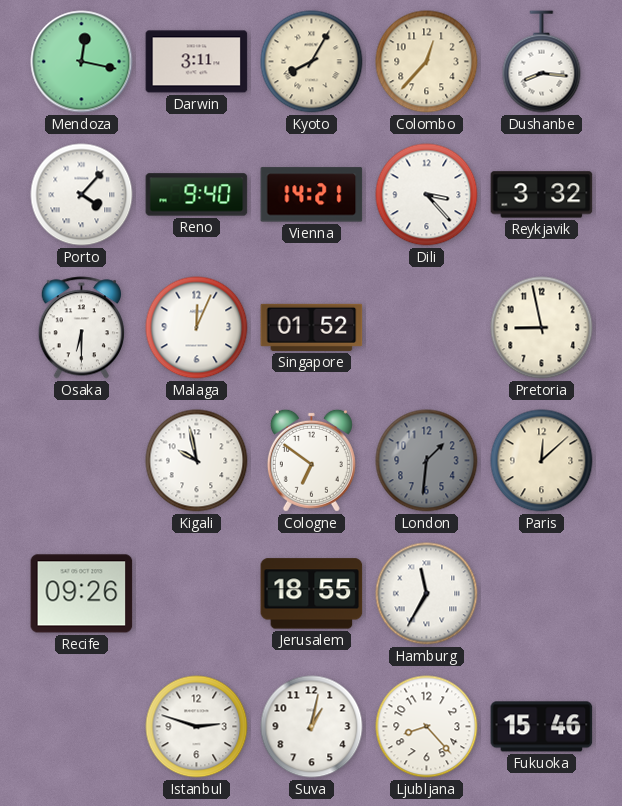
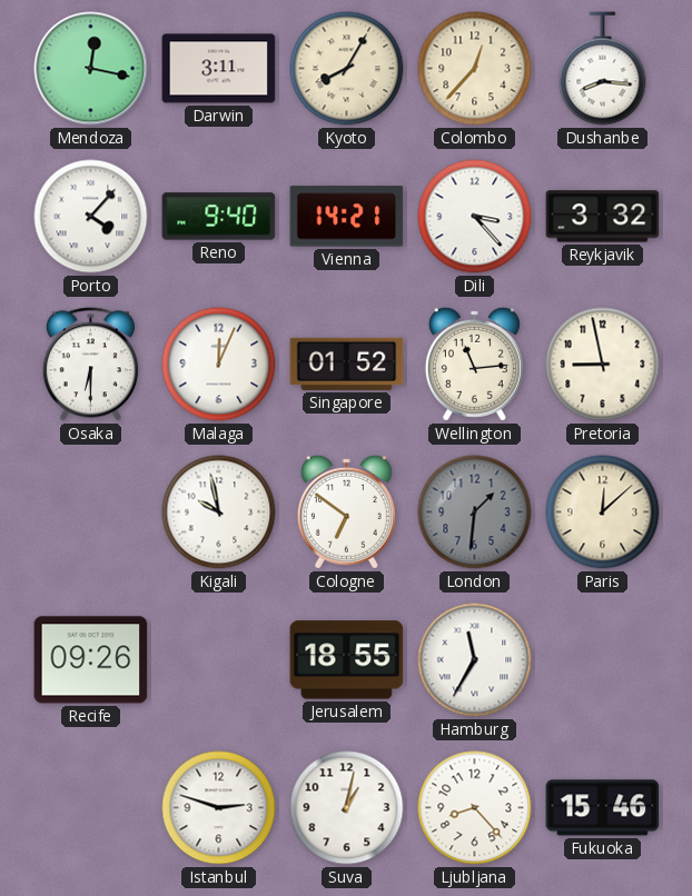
Wellington: none -> 11:14
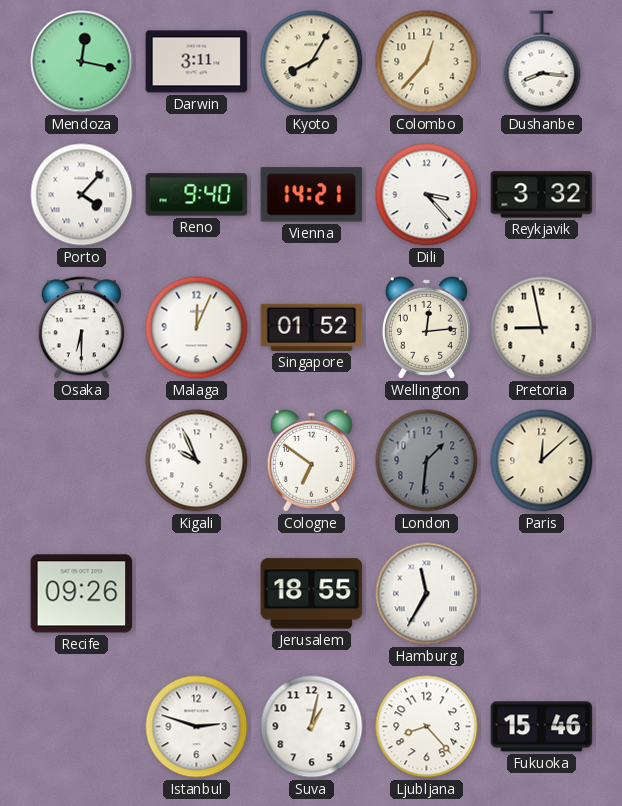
Wellington: 11:14 -> 12:14
Kigali: 9:58 -> 9:56
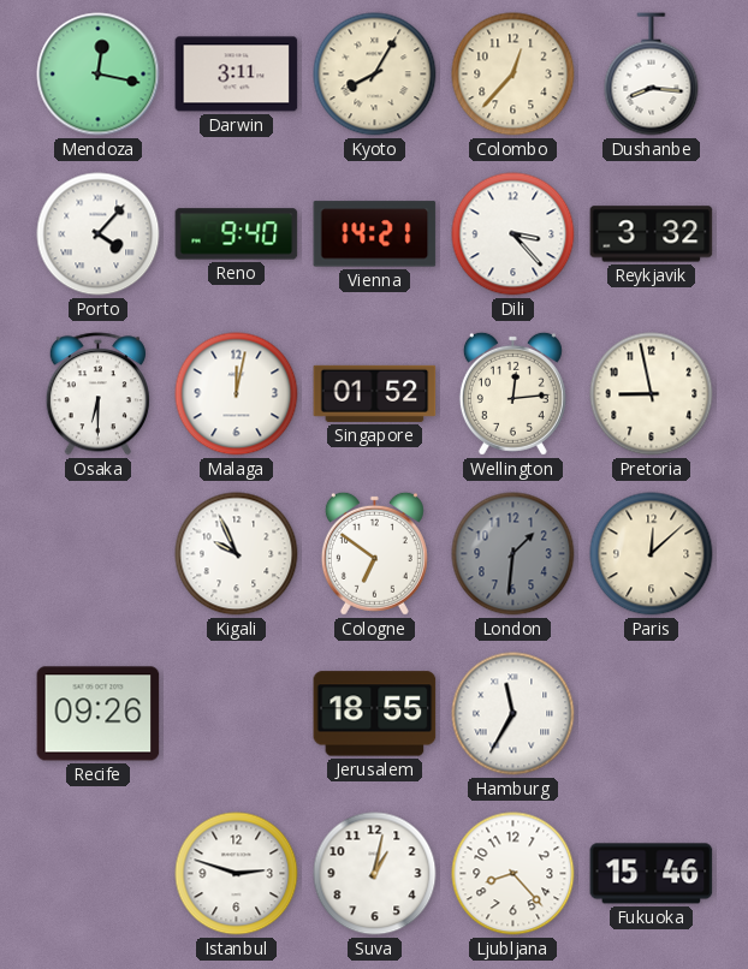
Malaga: 12:04 -> 12:02
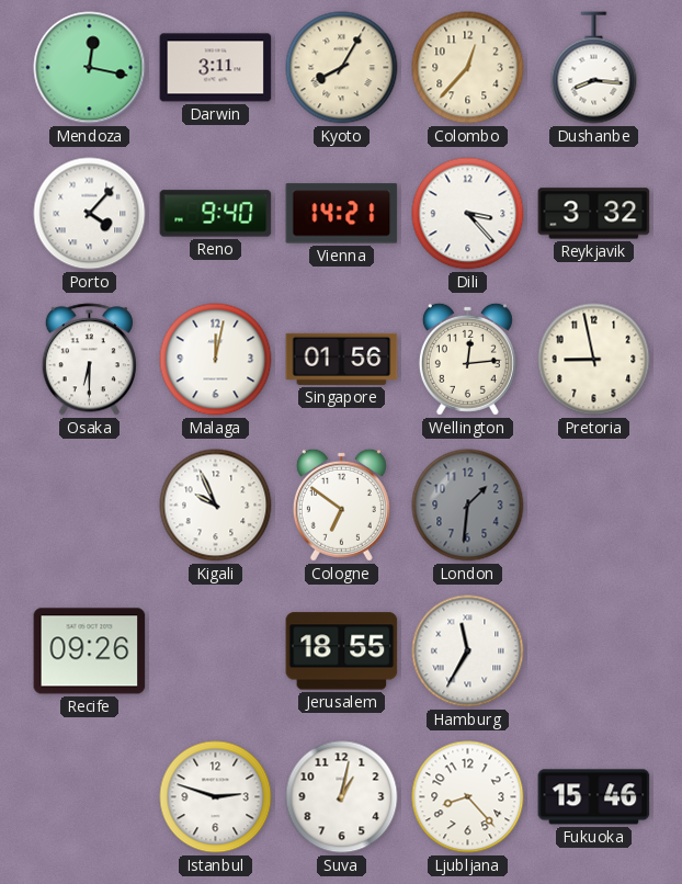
Singapore: 01:52 -> 01:56
Paris: 12:08 -> none
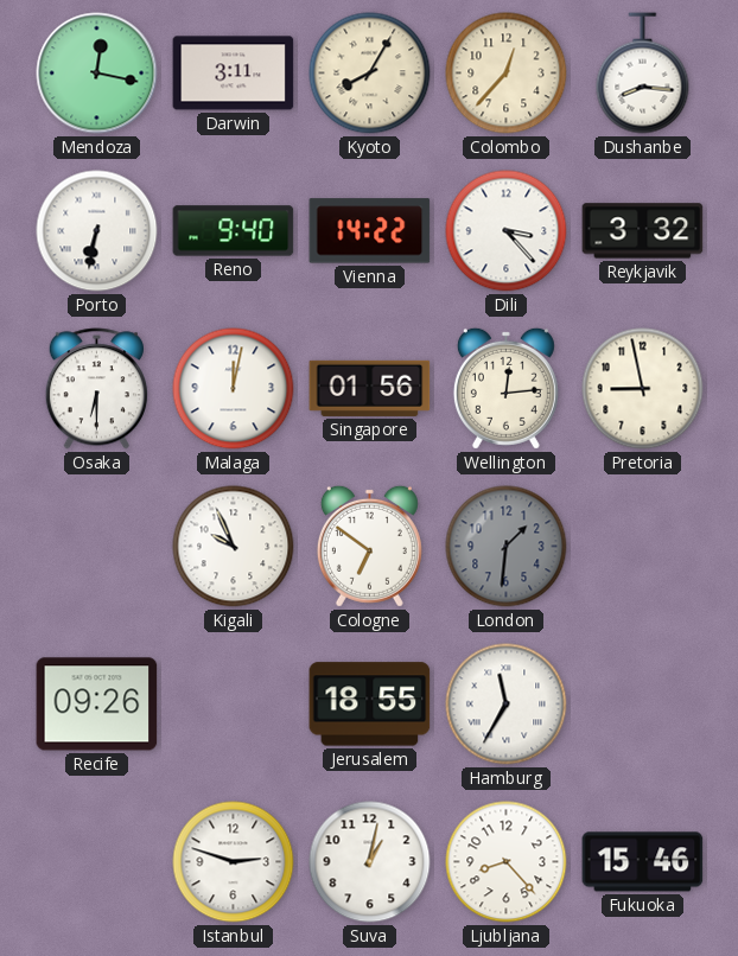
Porto: 4:07 -> 6:32
Vienna: 14:21 -> 14:22
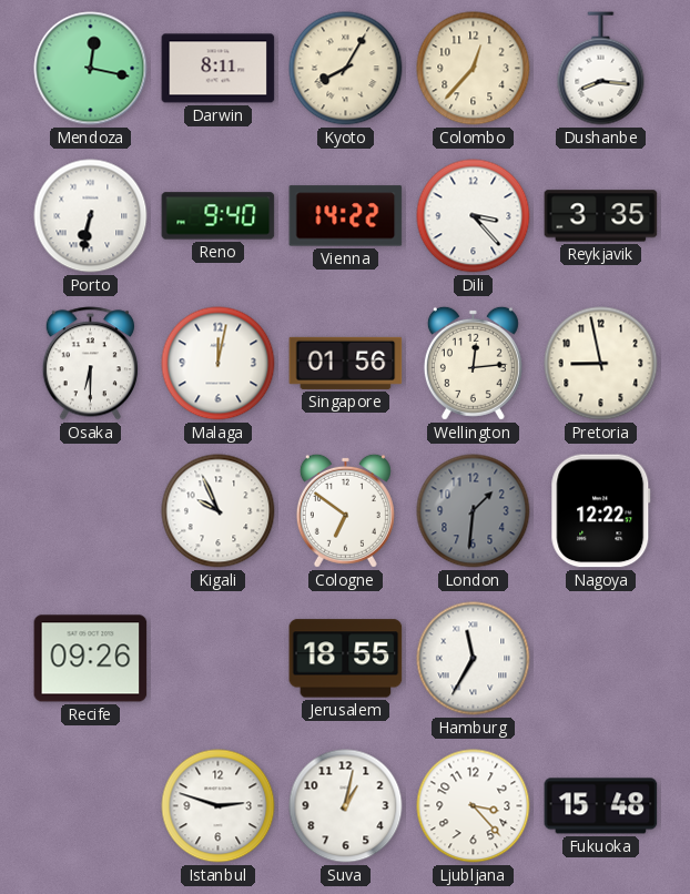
Darwin: 3:11 -> 8:11
Reykjavik: 3:32 -> 3:35
Nagoya: none -> 12:22
Ljubljana: 8:23 -> 3:23
Fukuoka: 15:46 -> 15:48
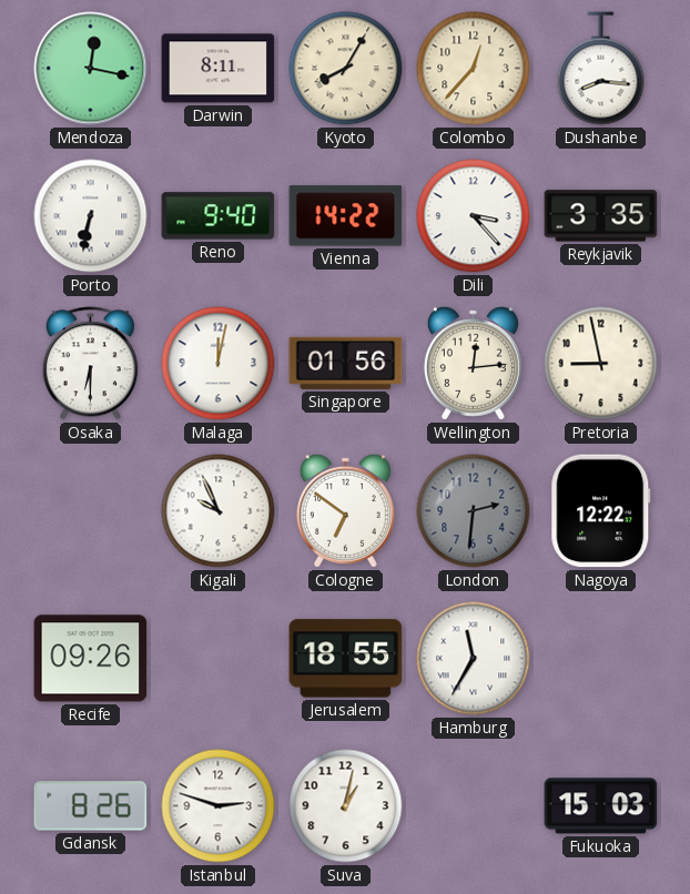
London: 1:31 -> 2:31
Gdansk: none -> 8:26
Ljubljana: 3:23 -> none
Fukuoka: 15:48 -> 15:03
